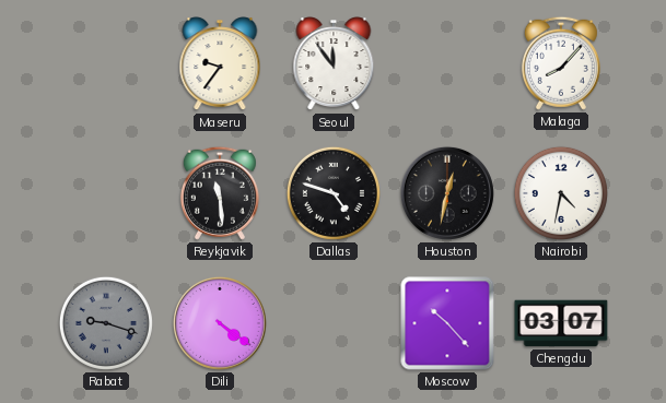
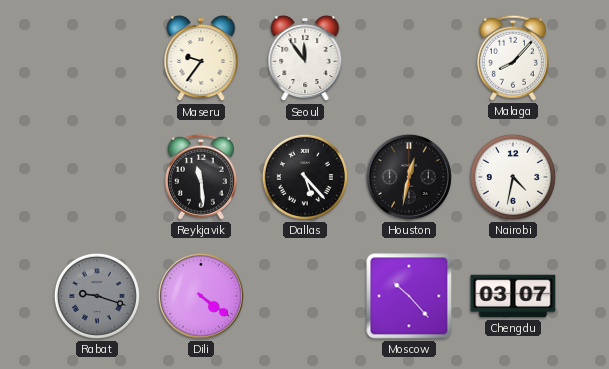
Dallas: 4:48 -> 5:23
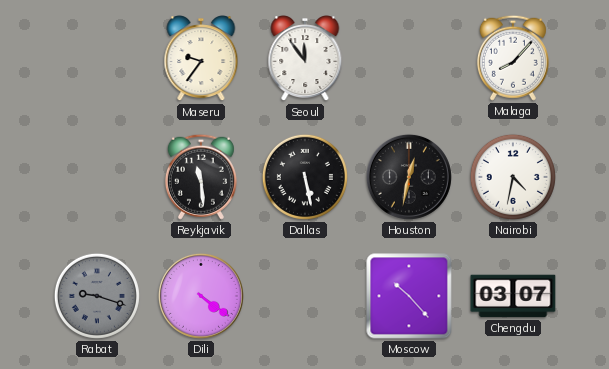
Dallas: 5:23 -> 5:28
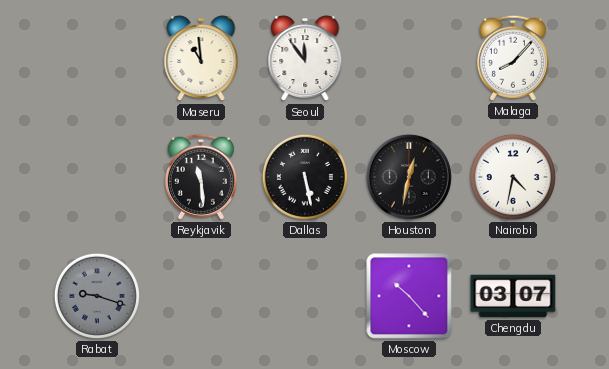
Maseru: 9:36 -> 10:59
Dili: 4:21 -> none
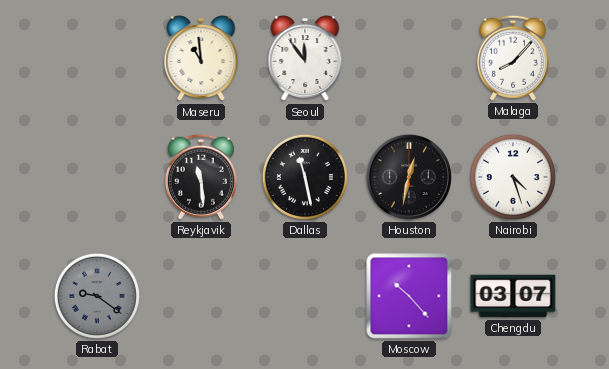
Dallas: 5:28 -> 11:28
Nairobi: 4:32 -> 4:27
Rabat: 9:18 -> 9:21
